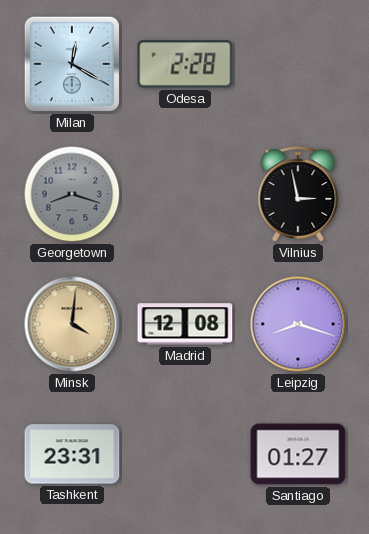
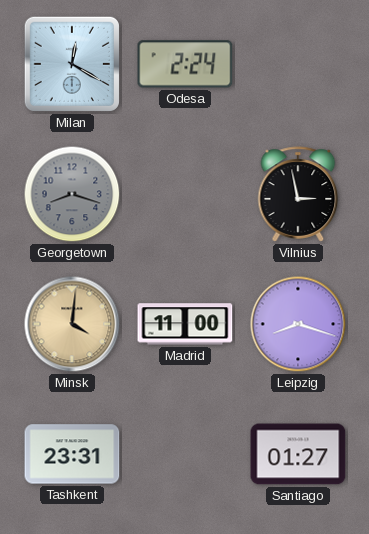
Odesa: 2:28 -> 2:24
Madrid: 12:08 -> 11:00
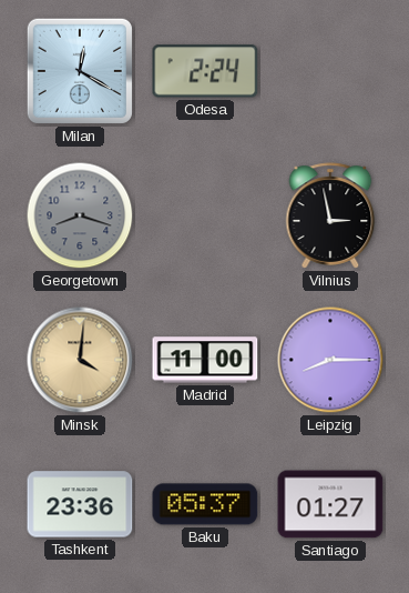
Leipzig: 8:18 -> 8:15
Tashkent: 23:31 -> 23:36
Baku: none -> 05:37
